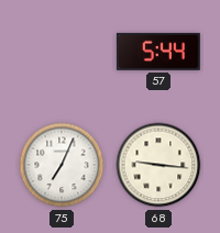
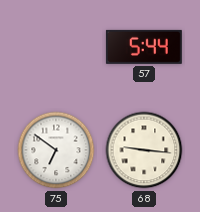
75: 7:04 -> 6:51
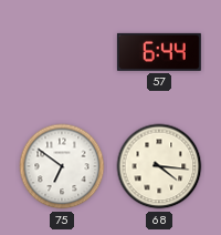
57: 5:44 -> 6:44
68: 9:16 -> 4:16
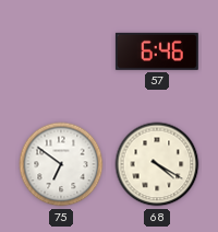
57: 6:44 -> 6:46
68: 4:16 -> 4:20
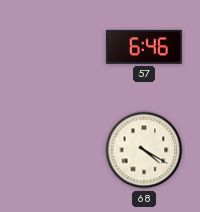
75: 6:51 -> none
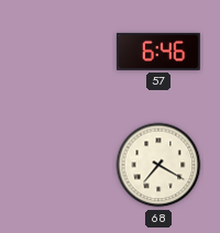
68: 4:20 -> 7:20
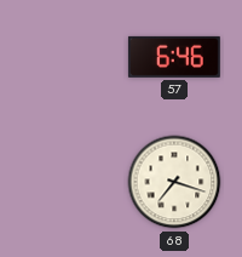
68: 7:20 -> 7:18
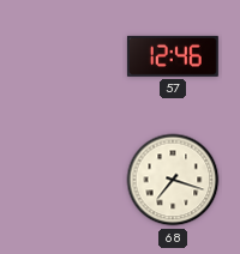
57: 6:46 -> 12:46
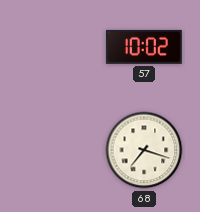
57: 12:46 -> 10:02
